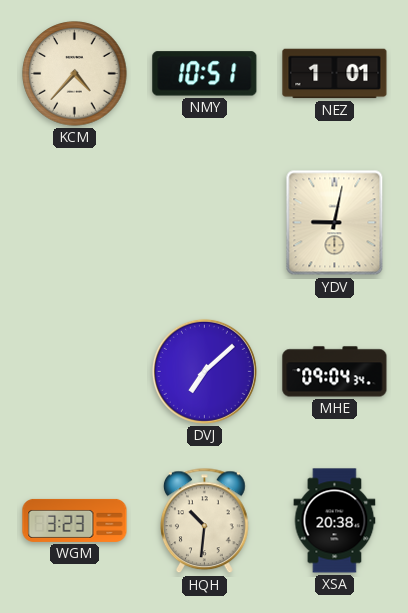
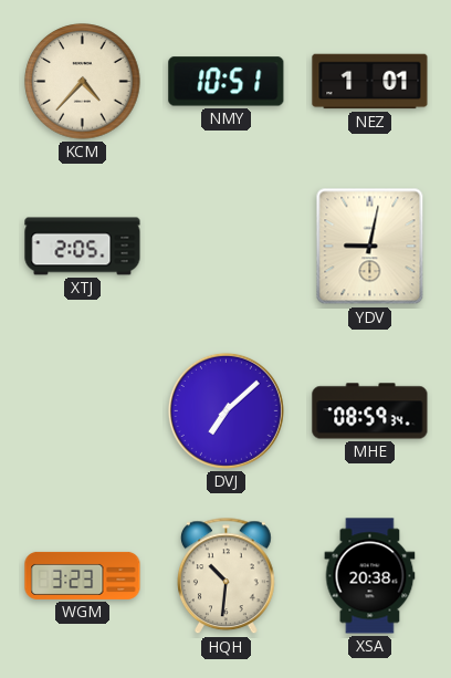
XTJ: none -> 2:05
MHE: 09:04 -> 08:59
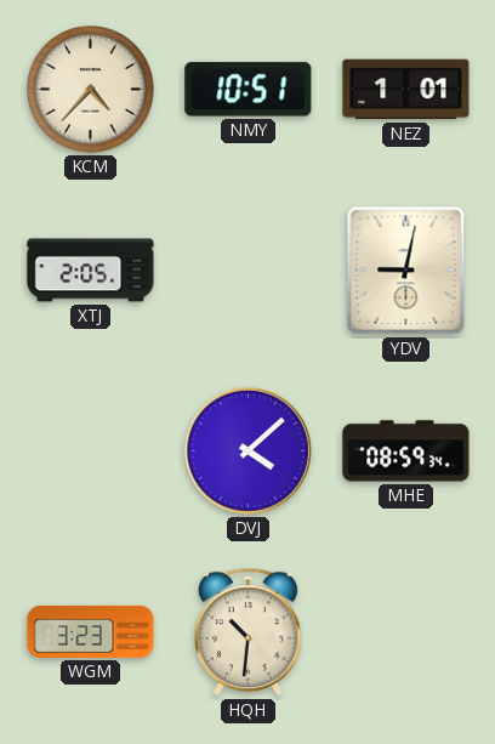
DVJ: 7:08 -> 4:08
XSA: 20:38 -> none
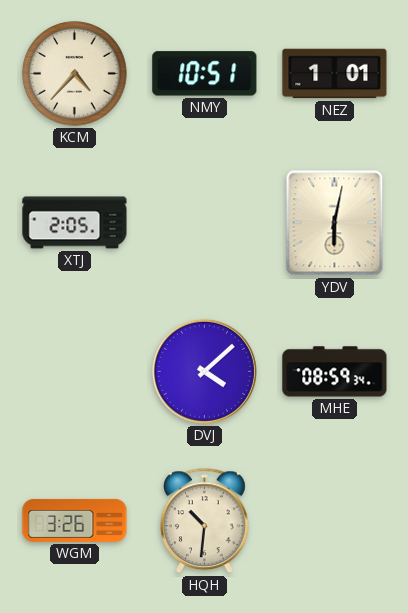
YDV: 9:02 -> 6:02
WGM: 3:23 -> 3:26
